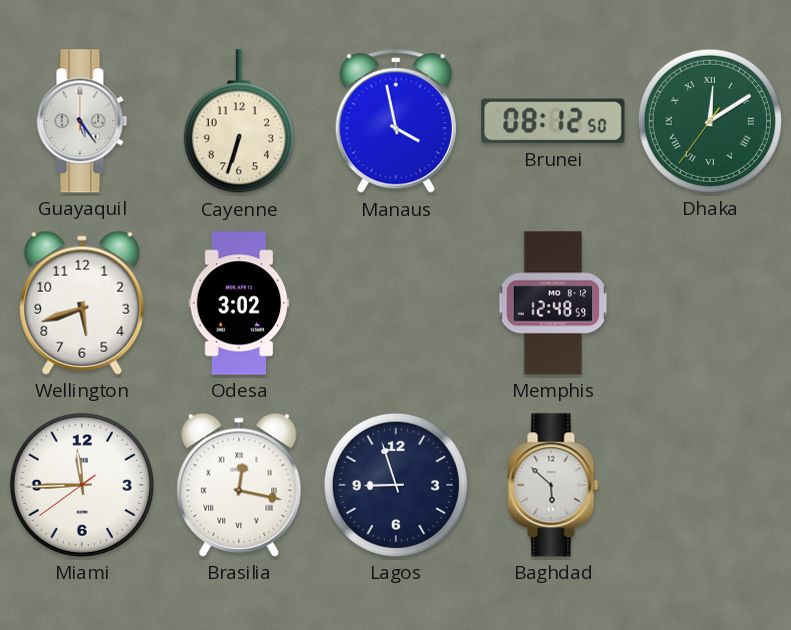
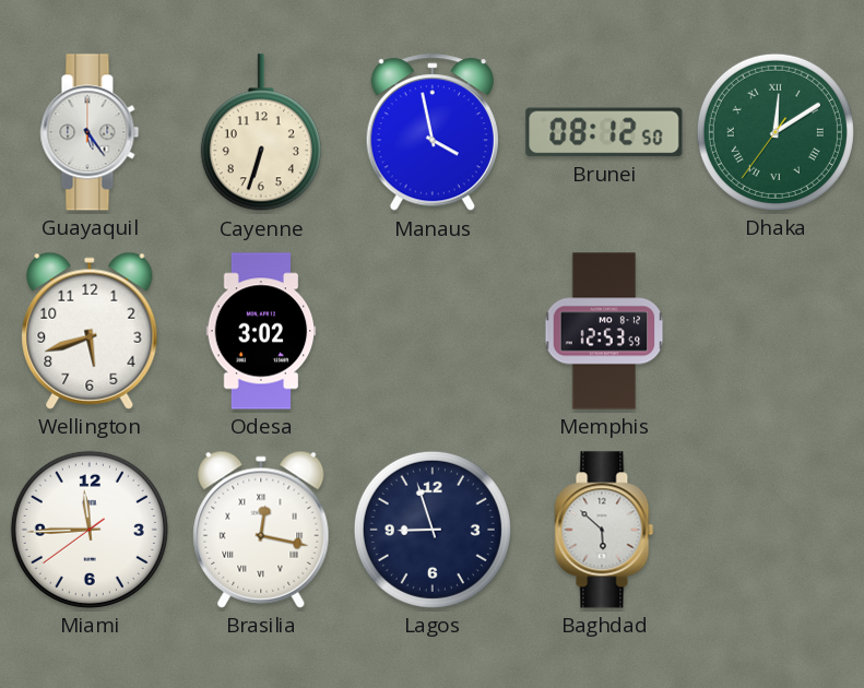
Memphis: 12:48 -> 12:53
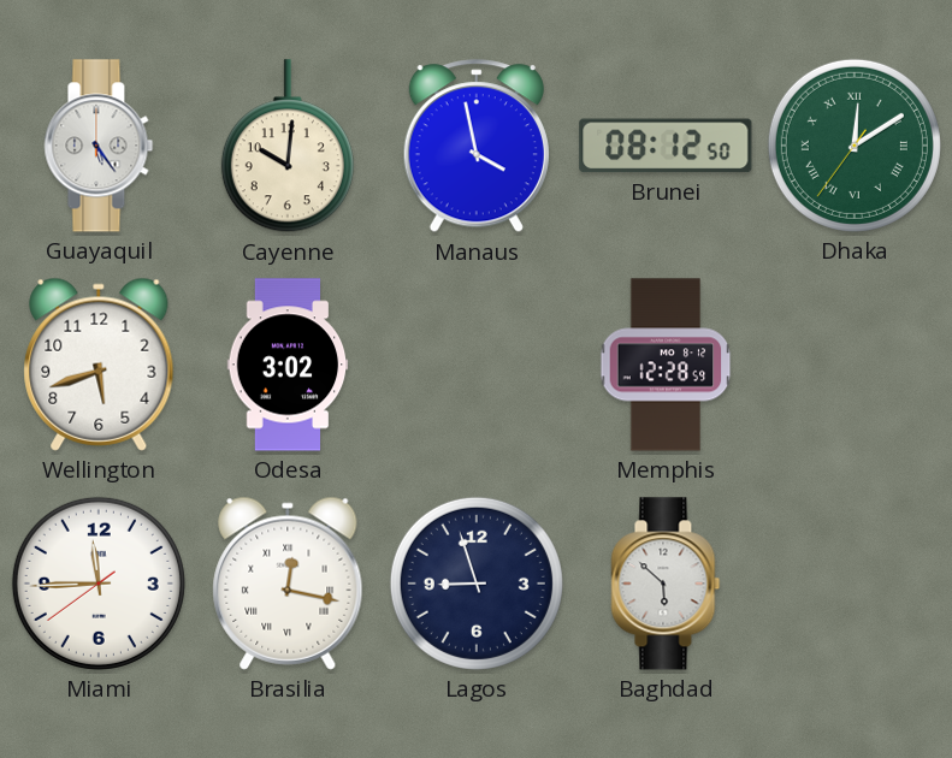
Cayenne: 6:33 -> 10:01
Memphis: 12:53 -> 12:28
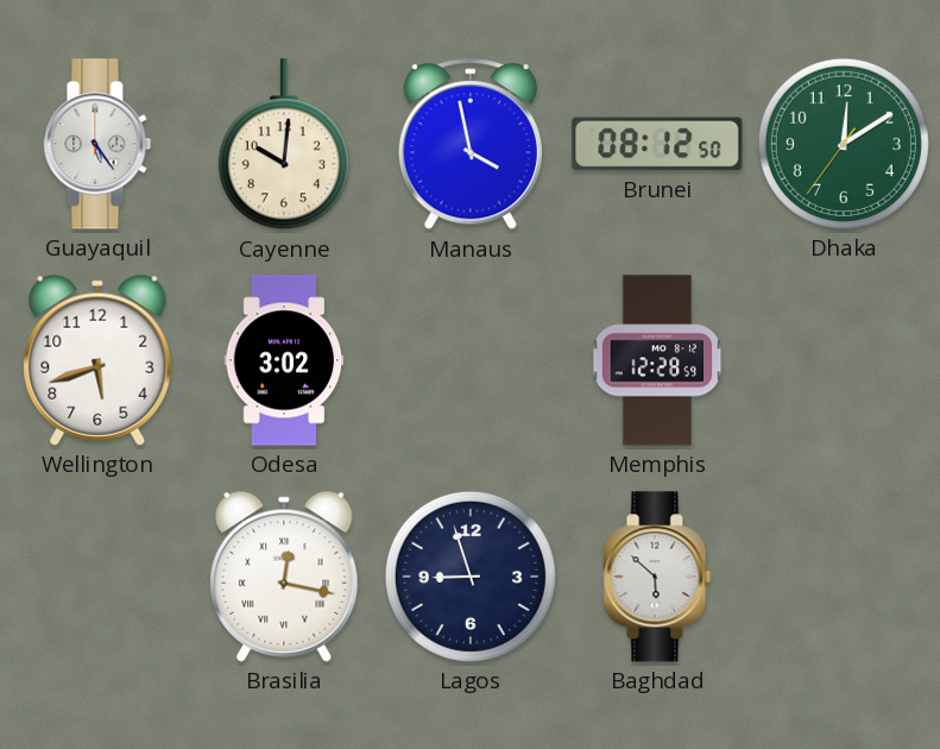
Dhaka numerals: Roman -> Arabic
Miami: 11:44 -> none
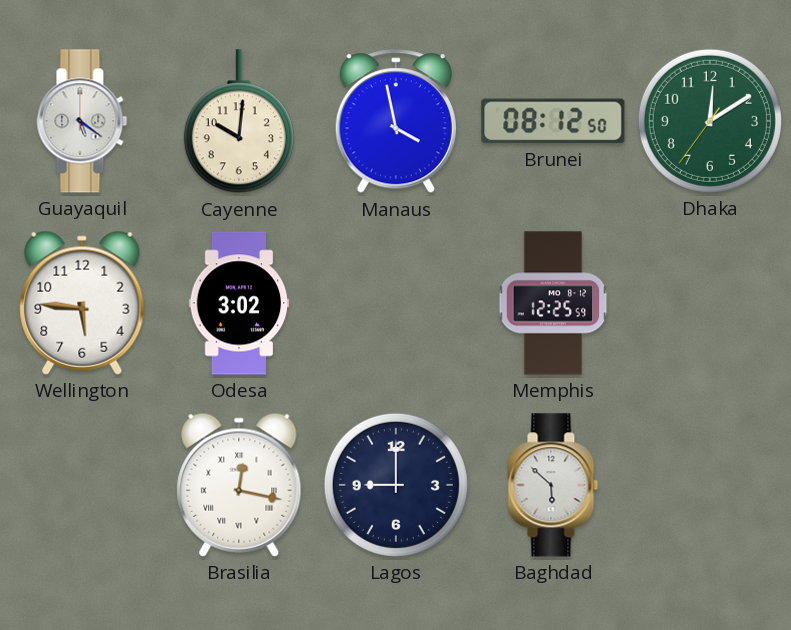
Guayaquil: 5:24 -> 5:21
Wellington: 5:42 -> 5:46
Memphis: 12:28 -> 12:25
Lagos: 8:57 -> 9:00
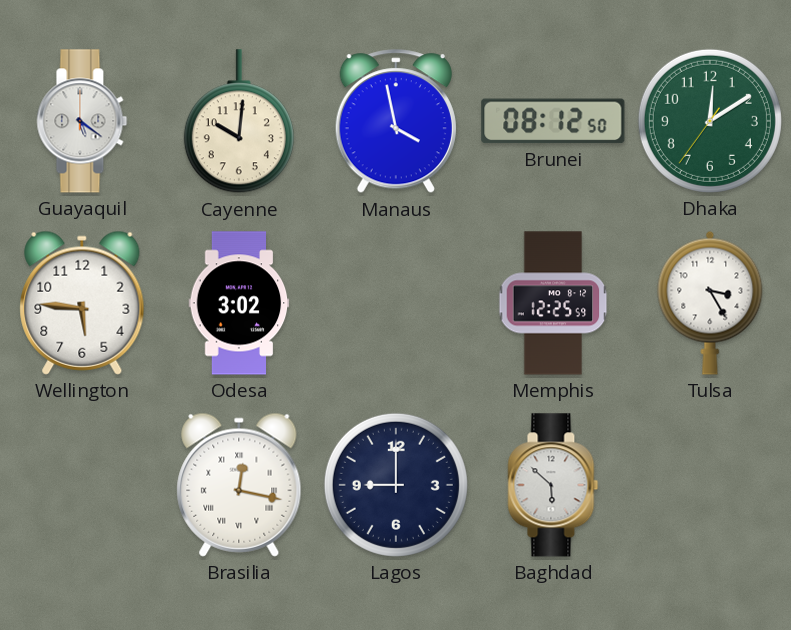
Tulsa: none -> 3:25
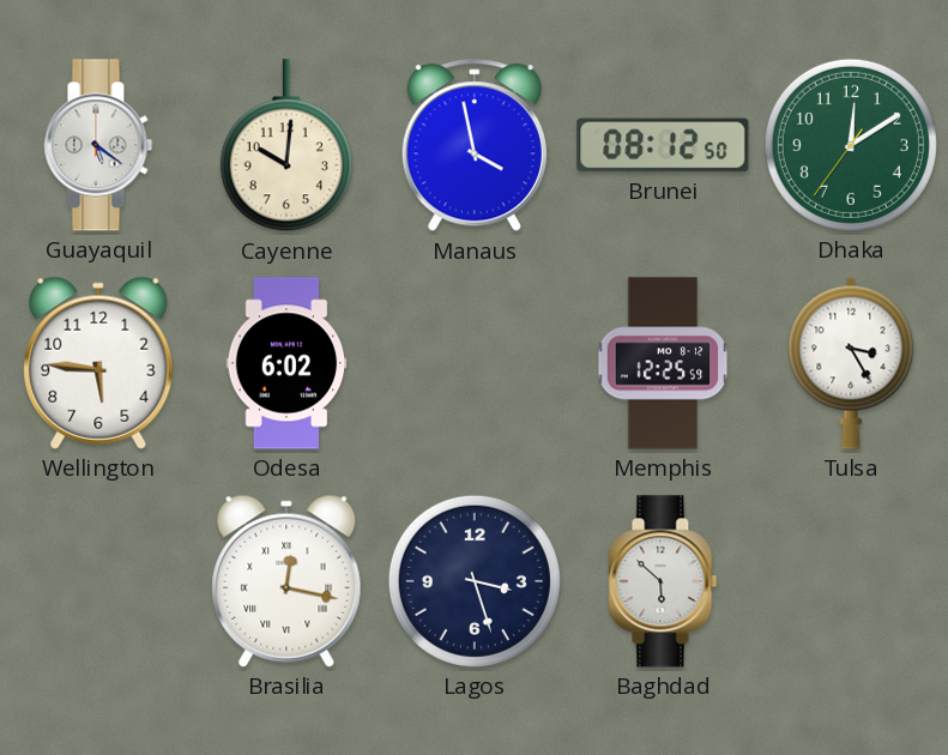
Odesa: 3:02 -> 6:02
Lagos: 9:00 -> 3:27
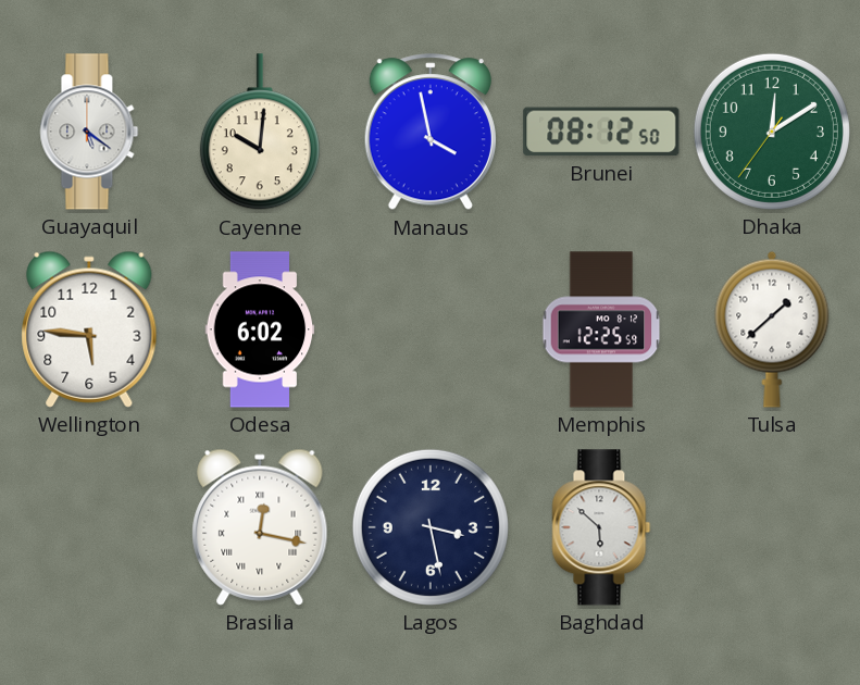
Tulsa: 3:25 -> 1:38
Lagos: 3:27 -> 3:28
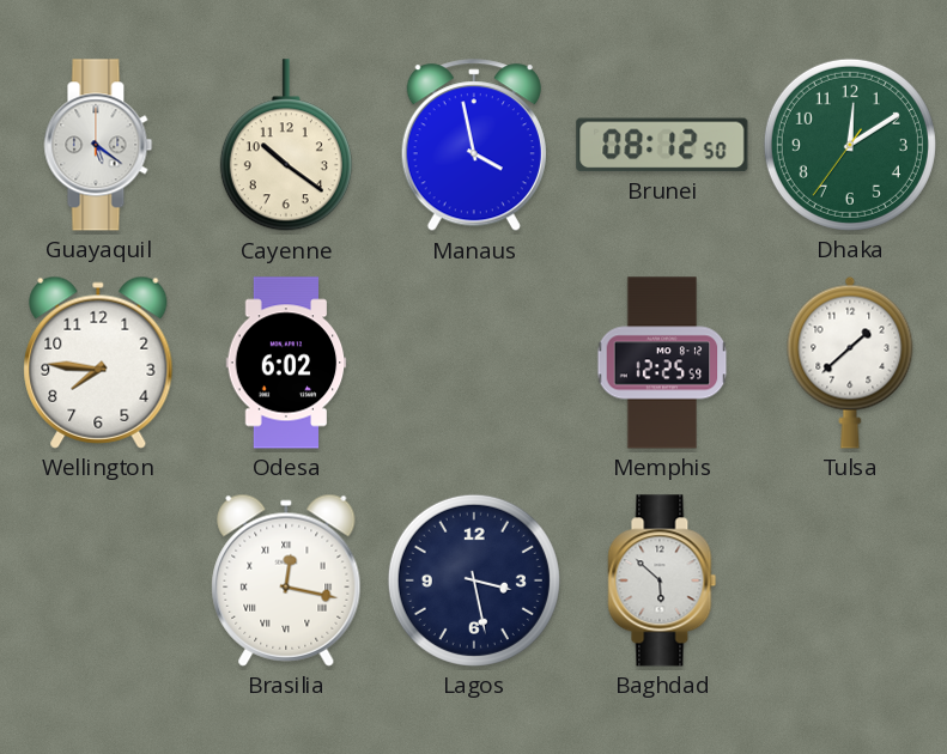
Cayenne: 10:01 -> 10:21
Wellington: 5:46 -> 7:46
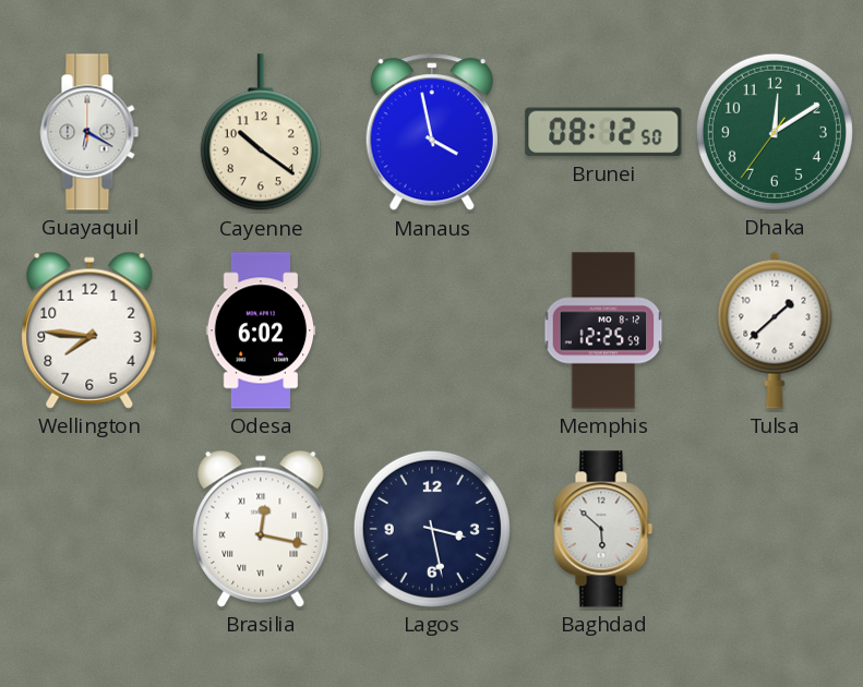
Guayaquil: 5:21 -> 6:20
